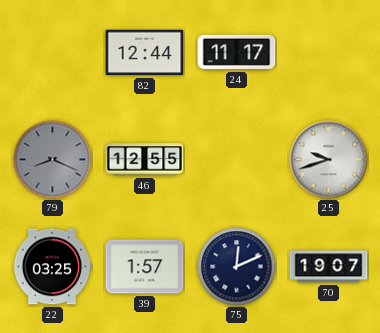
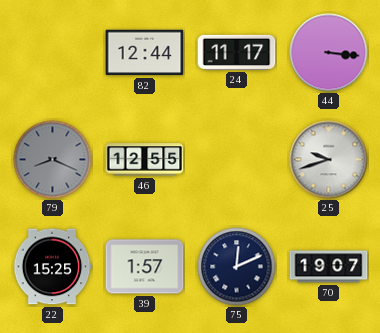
44: none -> 3:16
22: 03:25 -> 15:25
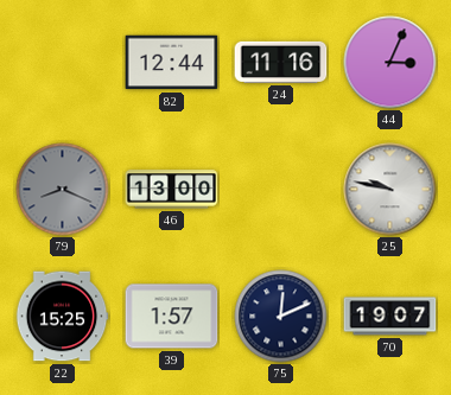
24: 11:17 -> 11:16
44: 3:16 -> 3:04
46: 12:55 -> 13:00
25: 9:42 -> 9:47
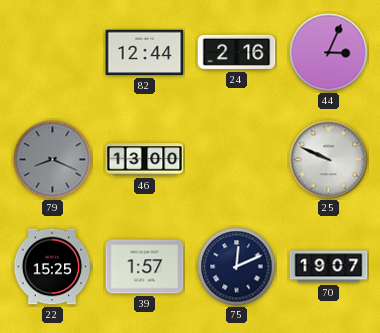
24: 11:16 -> 2:16
25: 9:47 -> 9:49
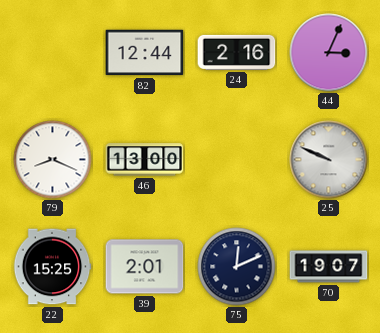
79 dial: grey -> white
39: 1:57 -> 2:01
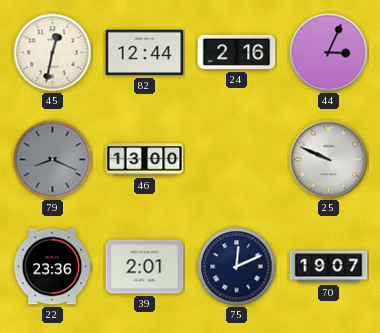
45: none -> 12:32
79 dial: white -> grey
22: 15:25 -> 23:36
